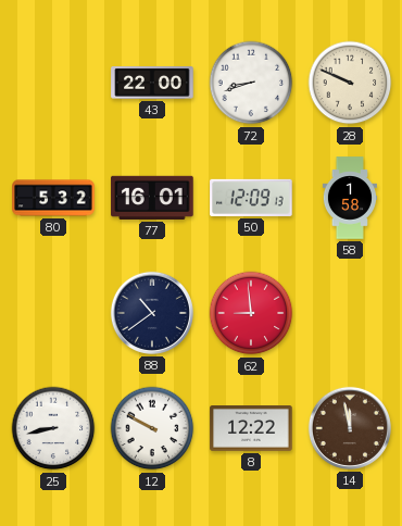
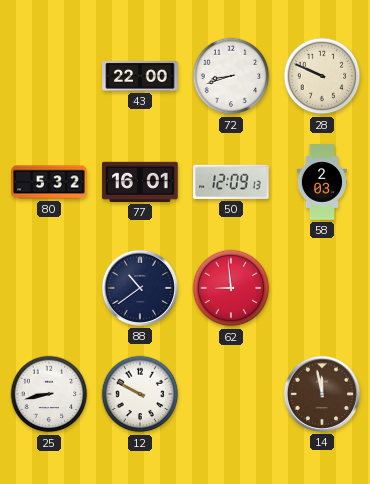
58: 1:58 -> 2:03
8: 12:22 -> none
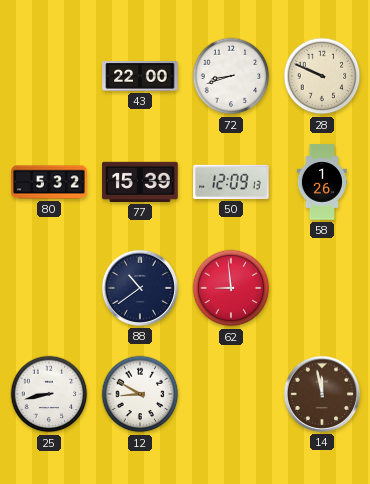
77: 16:01 -> 15:39
58: 2:03 -> 1:26
12: 9:50 -> 8:50
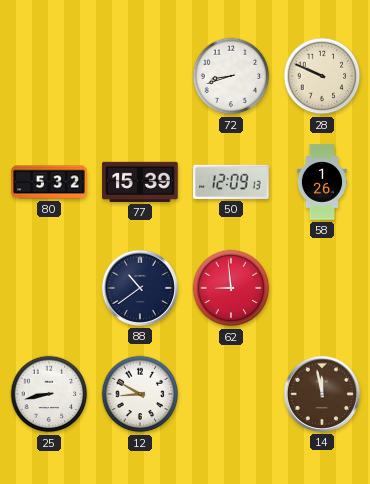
43: 22:00 -> none
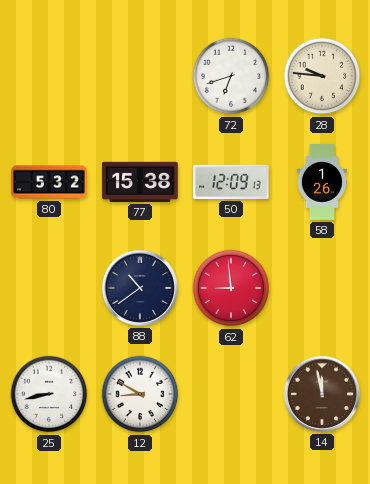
72: 8:42 -> 6:42
28: 9:49 -> 9:46
77: 15:39 -> 15:38
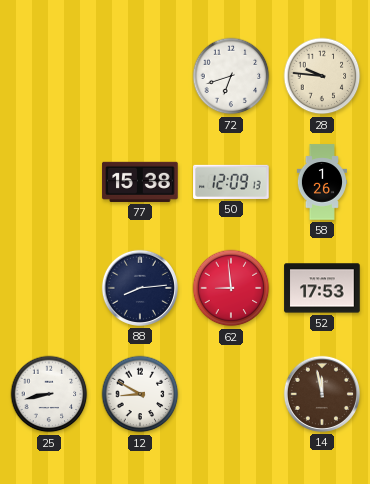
80: 5:32 -> none
88: 10:39 -> 8:14
52: none -> 17:53
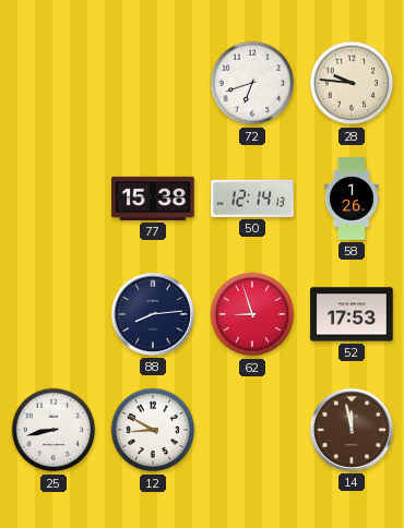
50: 12:09 -> 12:14
62: 8:59 -> 8:57
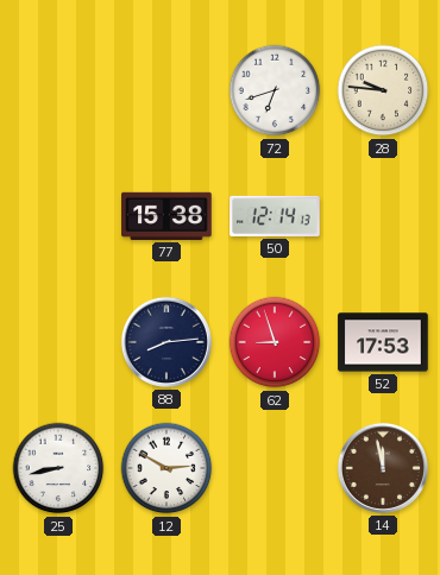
58: 1:26 -> none
12: 8:50 -> 2:50
